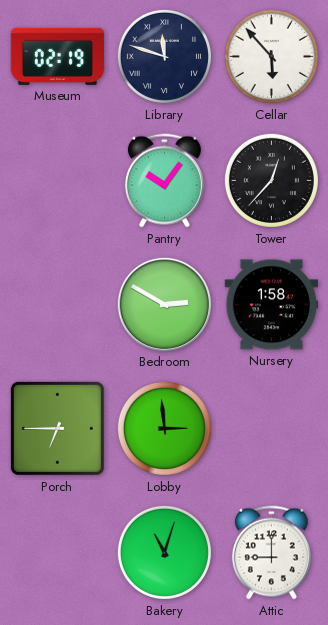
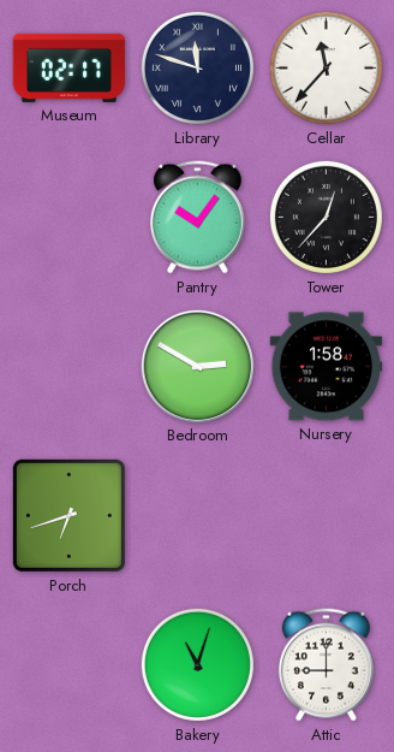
Museum: 02:19 -> 02:17
Cellar: 5:53 -> 11:37
Porch: 6:45 -> 6:42
Lobby: 2:59 -> none
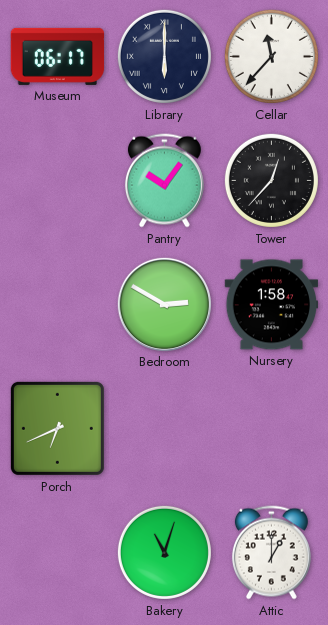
Museum: 02:17 -> 06:17
Library: 11:48 -> 6:00
Porch: 6:42 -> 6:41
Attic: 9:00 -> 1:00
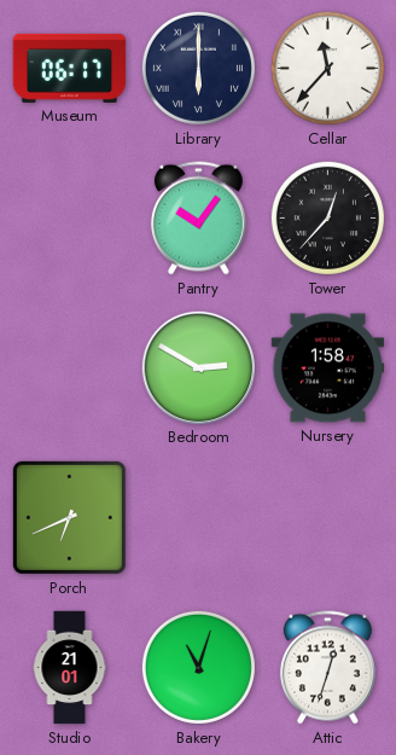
Studio: none -> 21:01
Attic: 1:00 -> 12:33
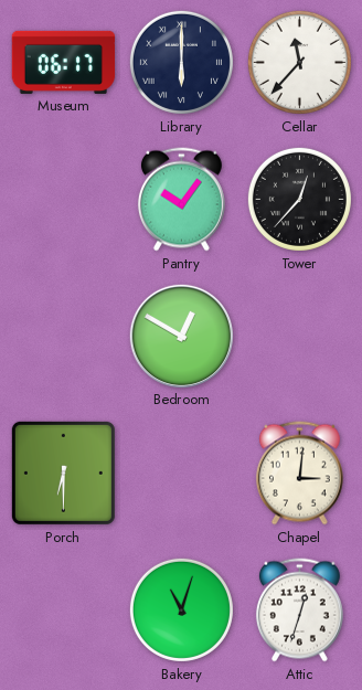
Bedroom: 2:50 -> 12:50
Nursery: 1:58 -> none
Porch: 6:41 -> 6:30
Chapel: none -> 3:01
Studio: 21:01 -> none
